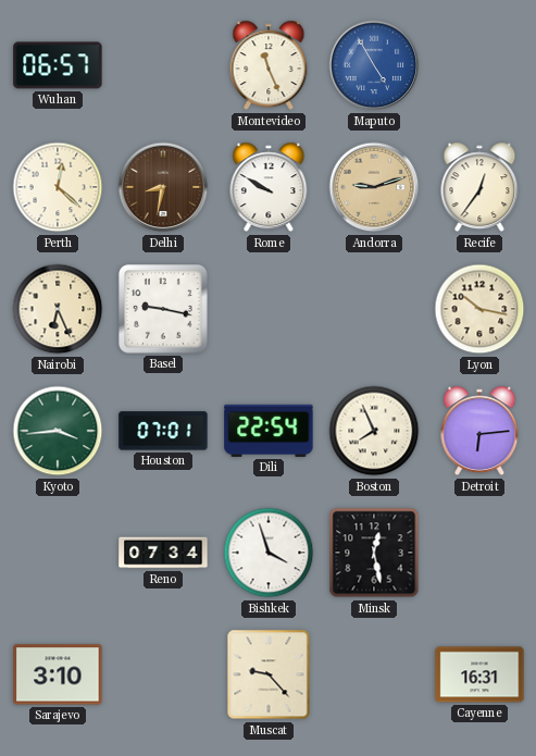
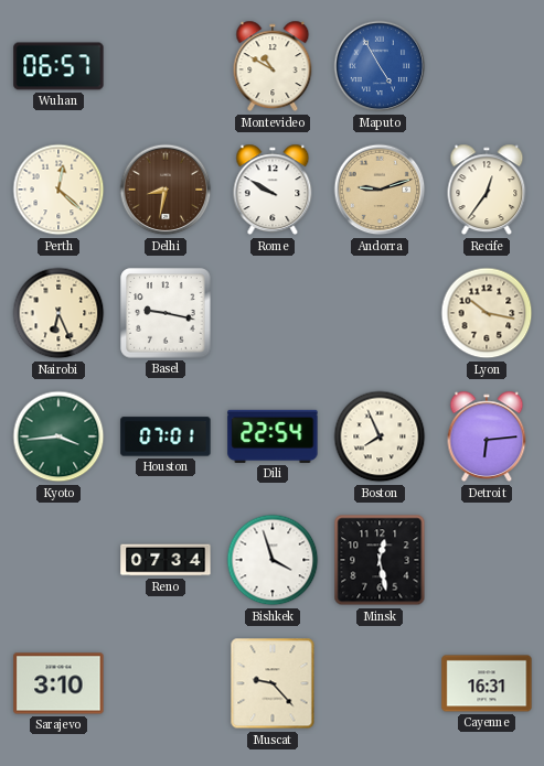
Montevideo: 11:26 -> 10:50
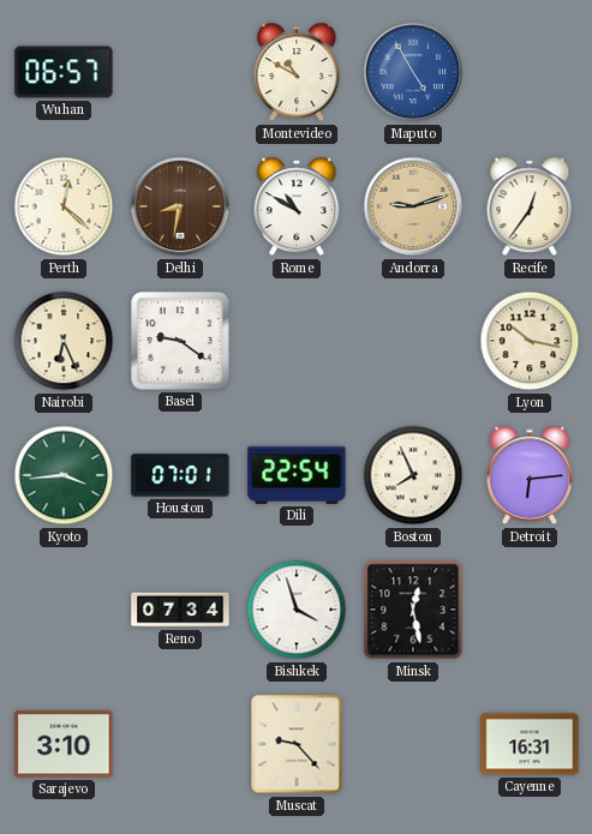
Rome: 9:50 -> 10:50
Basel: 9:17 -> 9:21
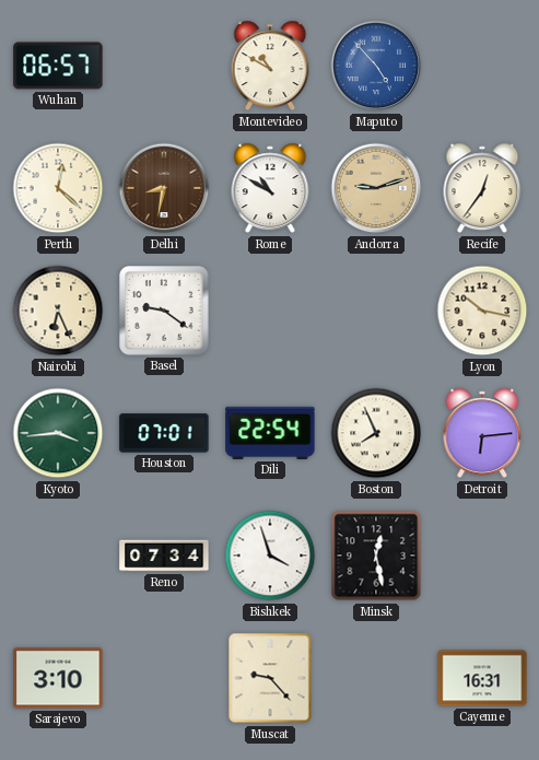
Maputo: 4:55 -> 4:53
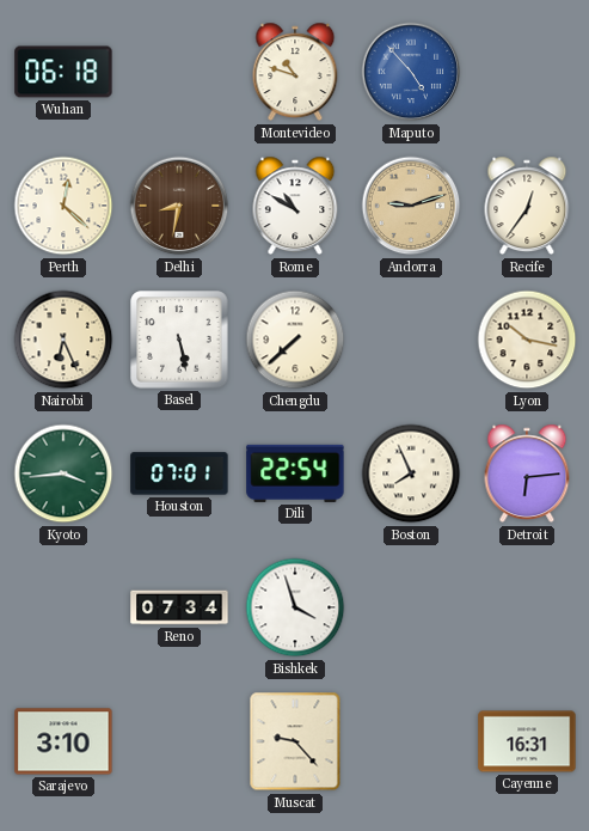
Wuhan: 06:57 -> 06:18
Montevideo: 10:50 -> 10:48
Basel: 9:21 -> 5:28
Chengdu: none -> 7:38
Minsk: 12:28 -> none
